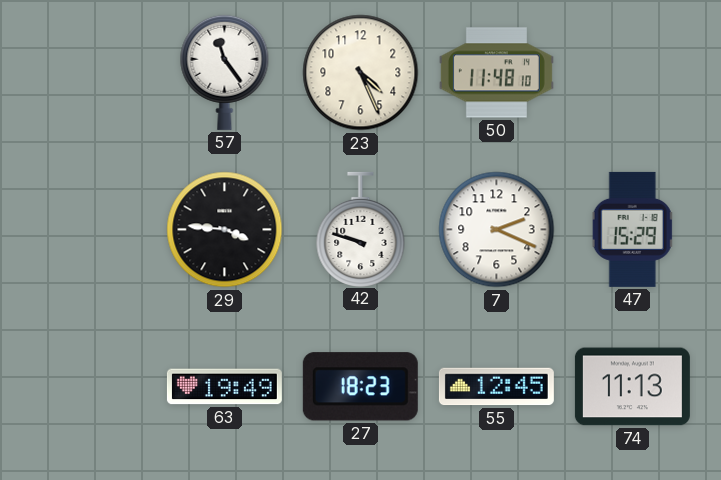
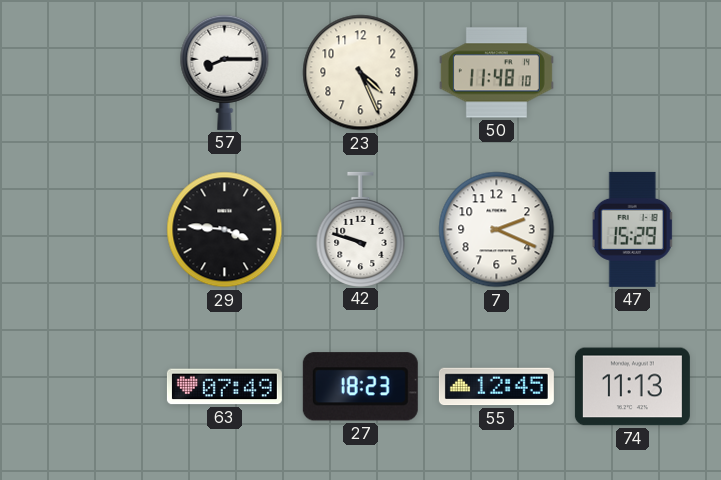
57: 11:24 -> 8:15
63: 19:49 -> 07:49
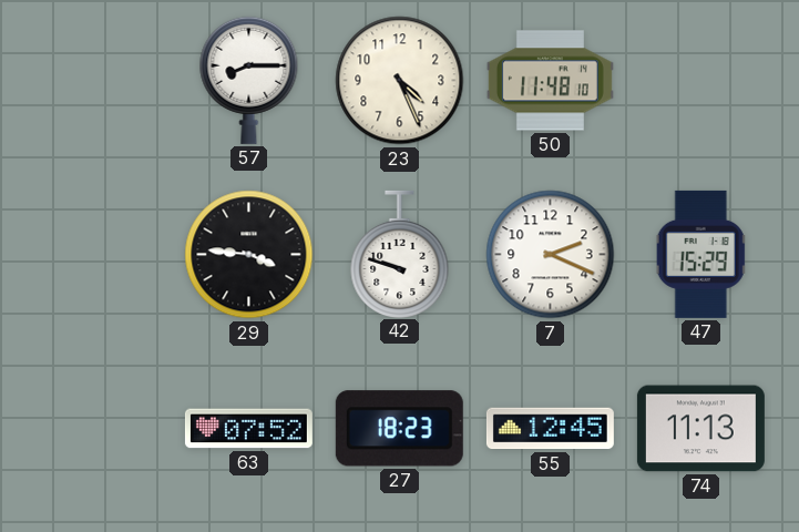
63: 07:49 -> 07:52
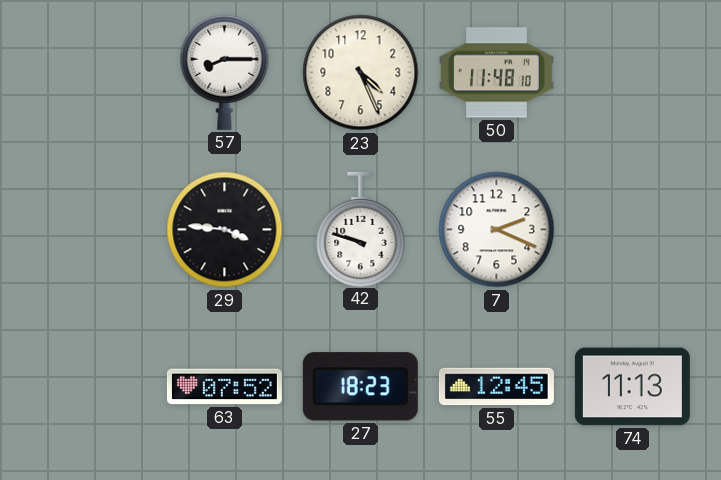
47: 15:29 -> none
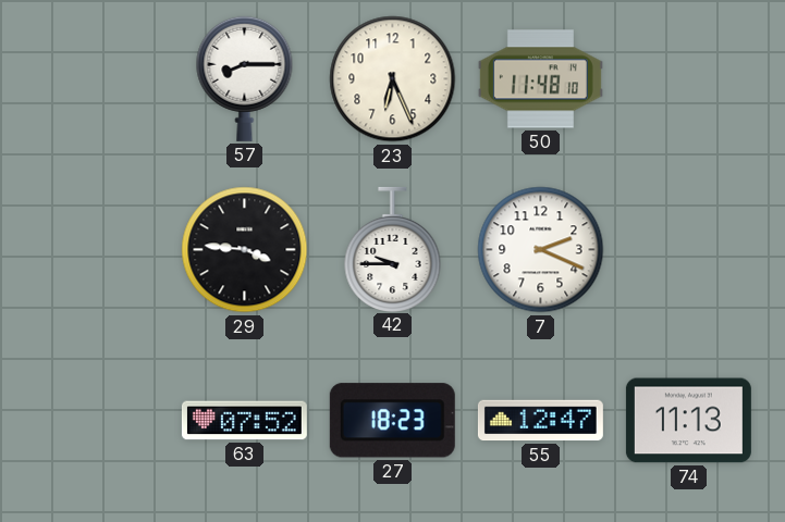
23: 4:26 -> 6:26
42: 9:48 -> 9:45
55: 12:45 -> 12:47
